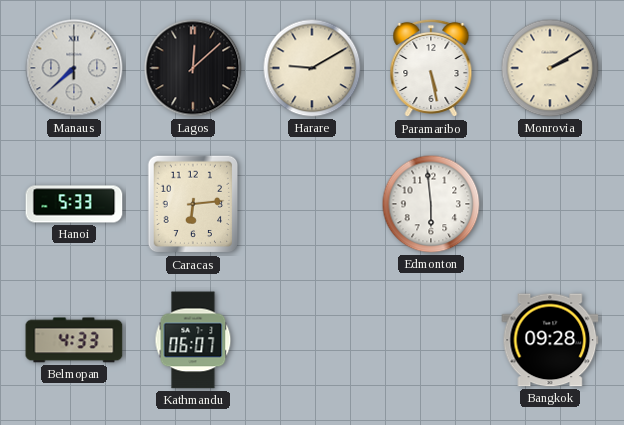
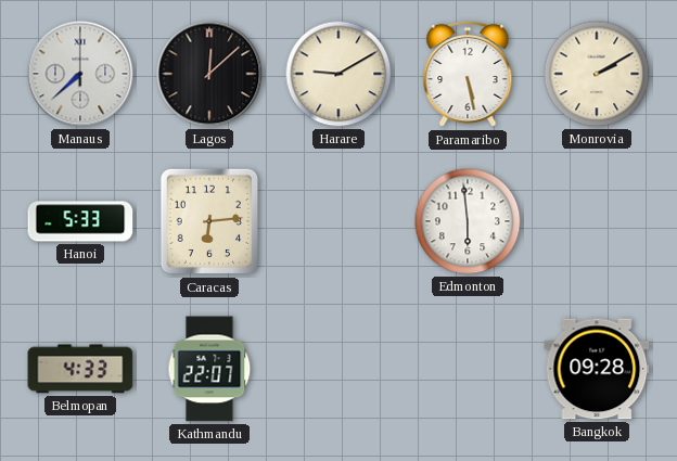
Kathmandu: 06:07 -> 22:07
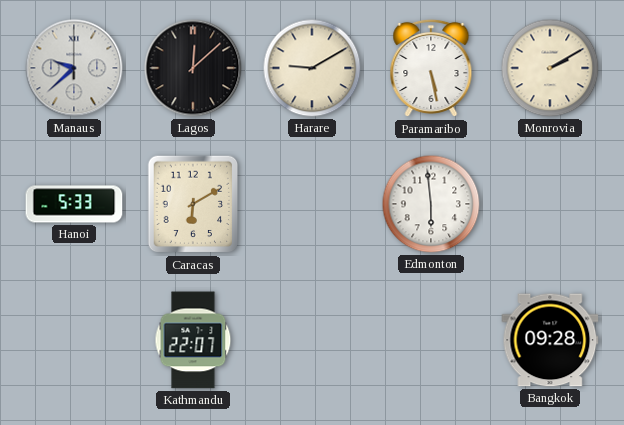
Manaus: 7:38 -> 9:38
Caracas: 6:14 -> 6:10
Belmopan: 4:33 -> none
